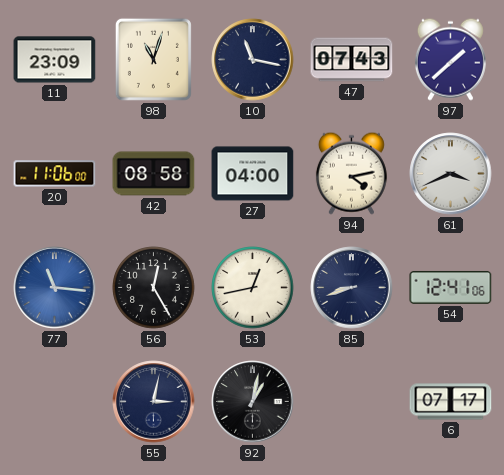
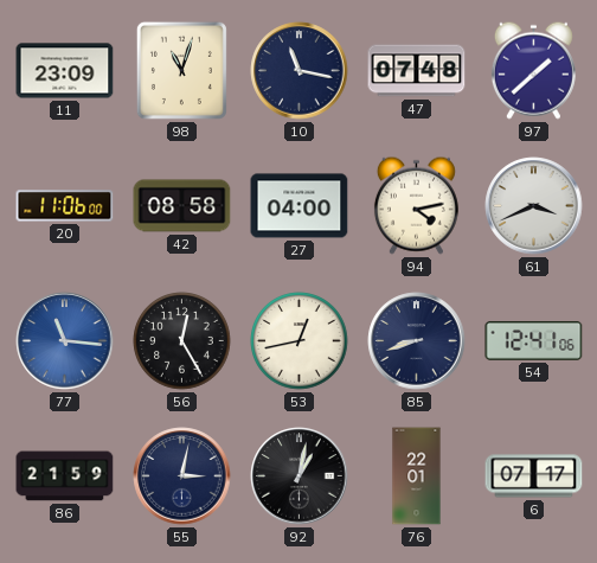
47: 07:43 -> 07:48
86: none -> 21:59
76: none -> 22:01
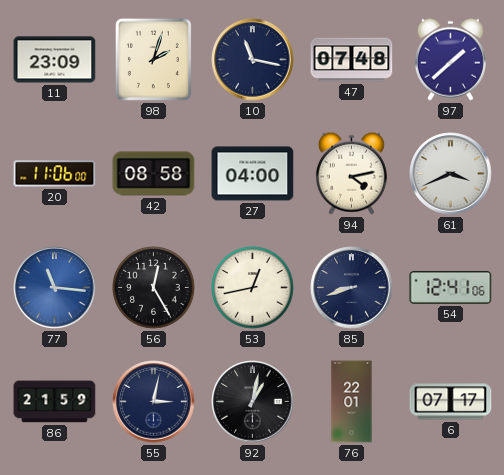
98: 11:03 -> 2:03
